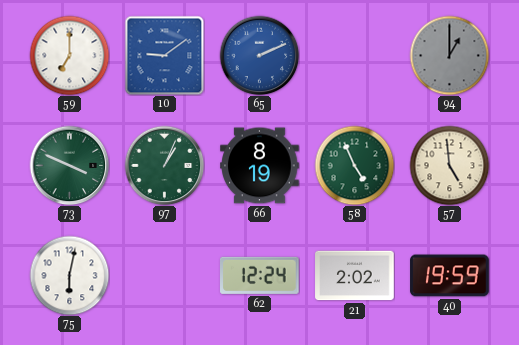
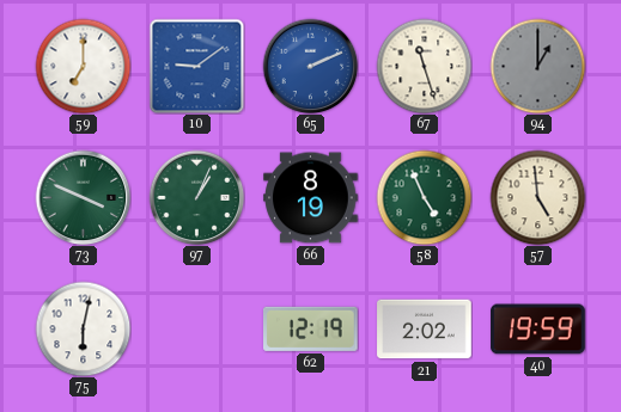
67: none -> 11:27
62: 12:24 -> 12:19
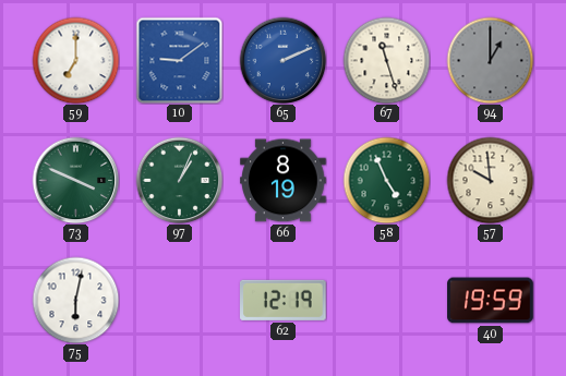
57: 4:59 -> 9:59
21: 2:02 -> none
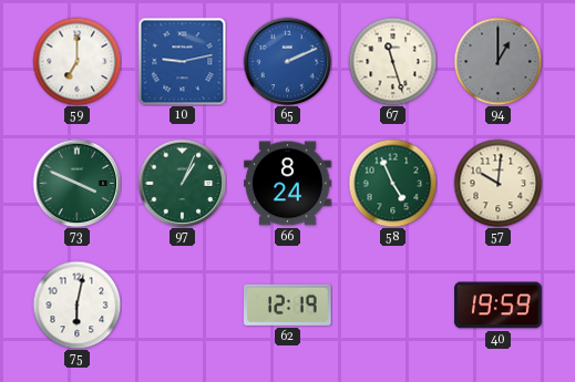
10: 9:09 -> 9:13
66: 8:19 -> 8:24
57: 9:59 -> 10:01
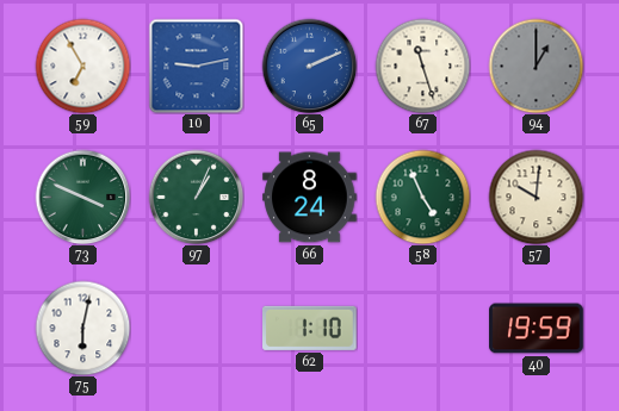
59: 7:00 -> 6:55
62: 12:19 -> 1:10
